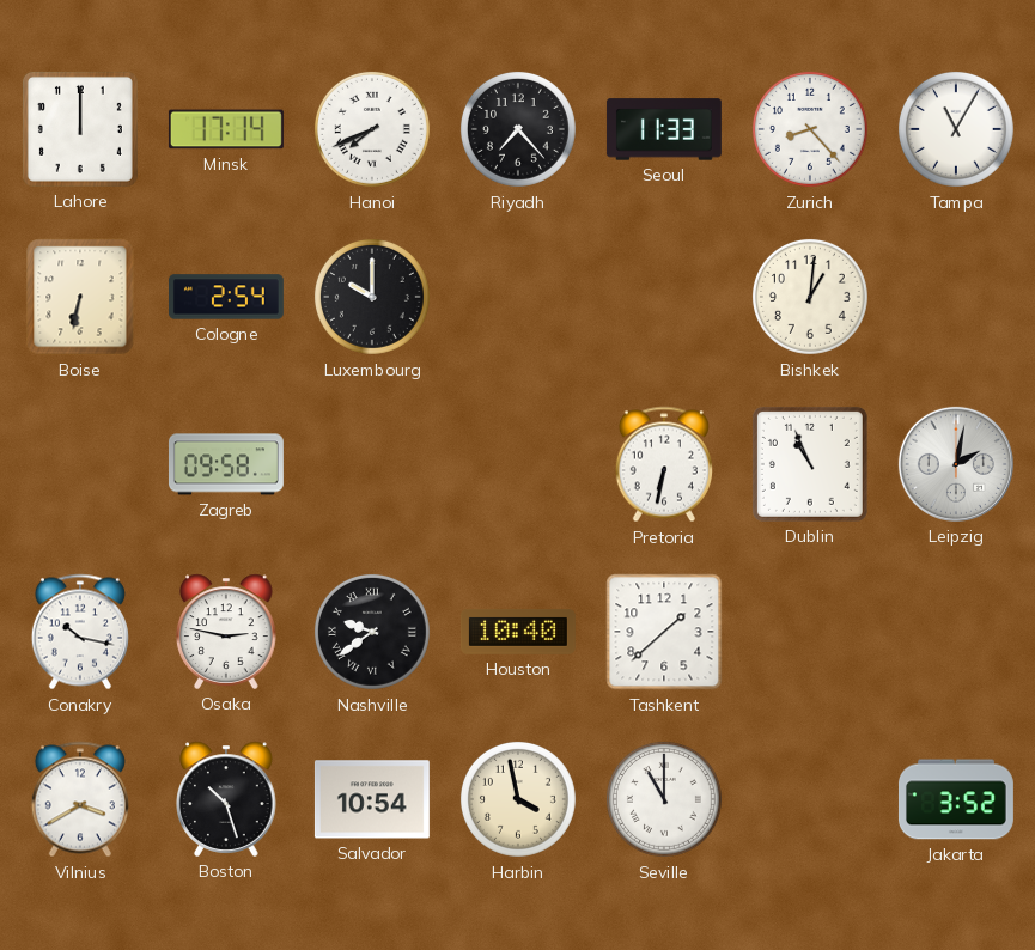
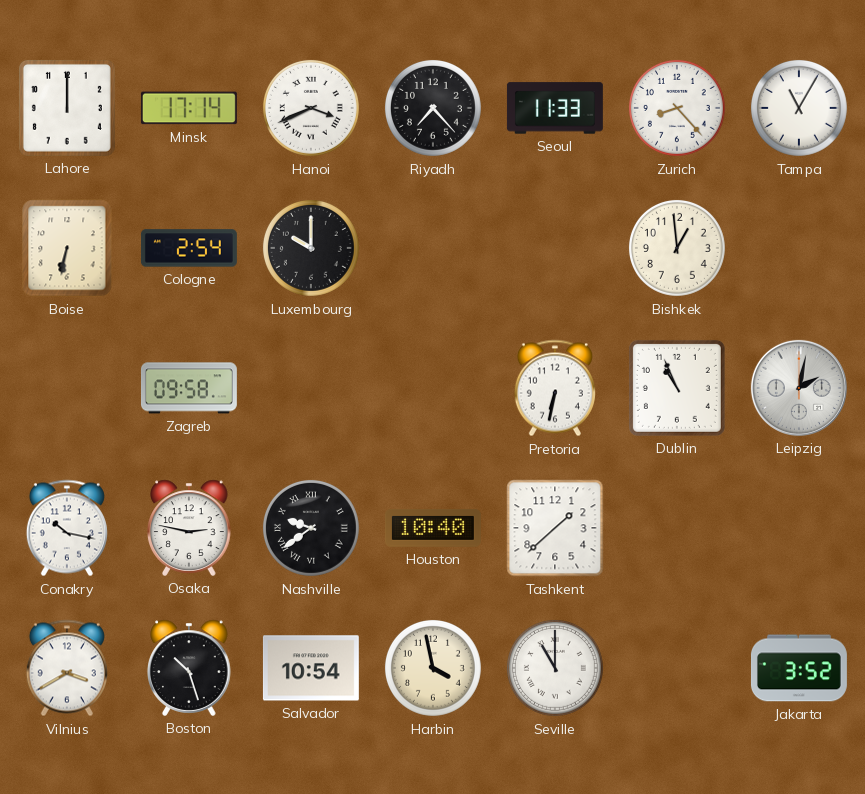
Hanoi: 7:41 -> 3:41
Bishkek: 1:01 -> 12:59
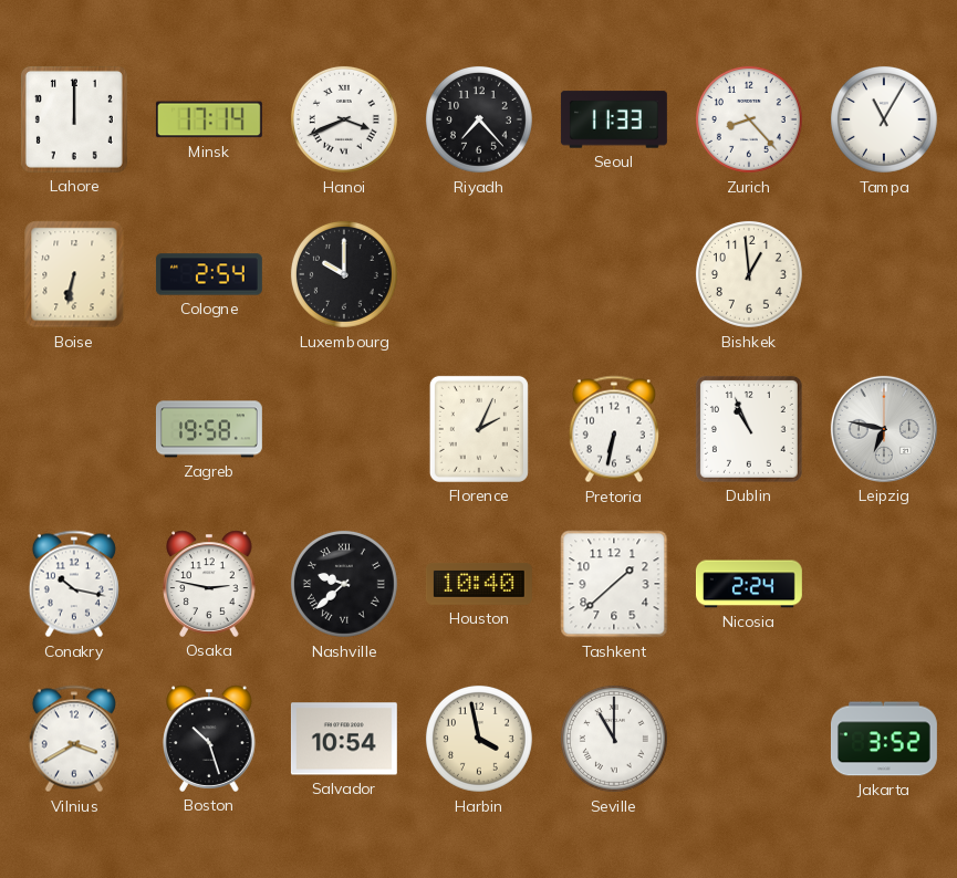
Zagreb: 09:58 -> 19:58
Florence: none -> 2:04
Leipzig: 2:02 -> 6:47
Nashville: 9:39 -> 9:38
Nicosia: none -> 2:24
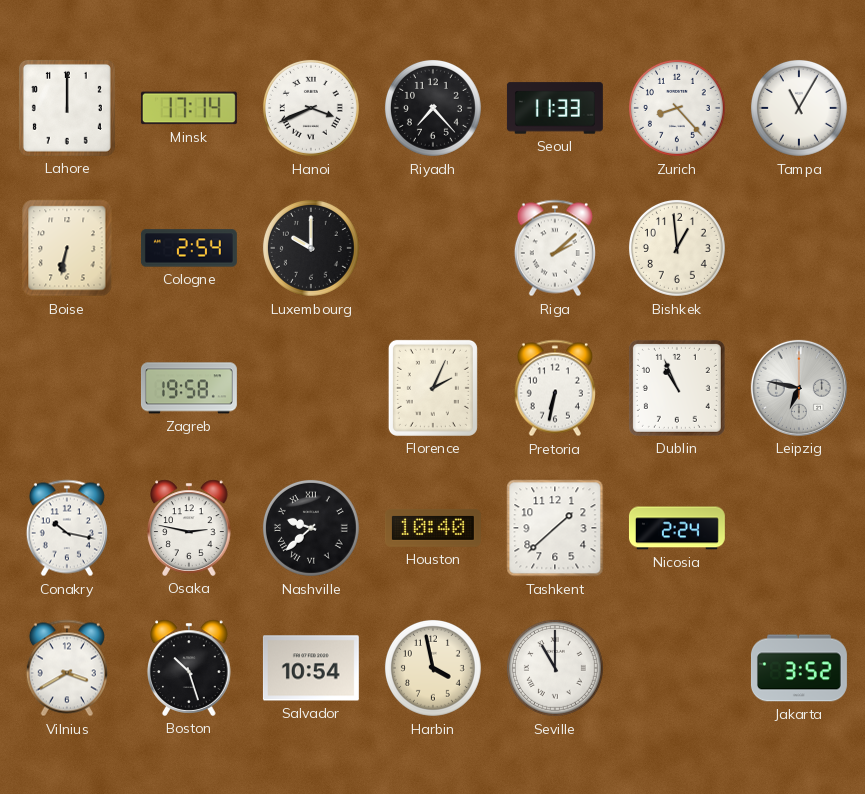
Riga: none -> 2:08
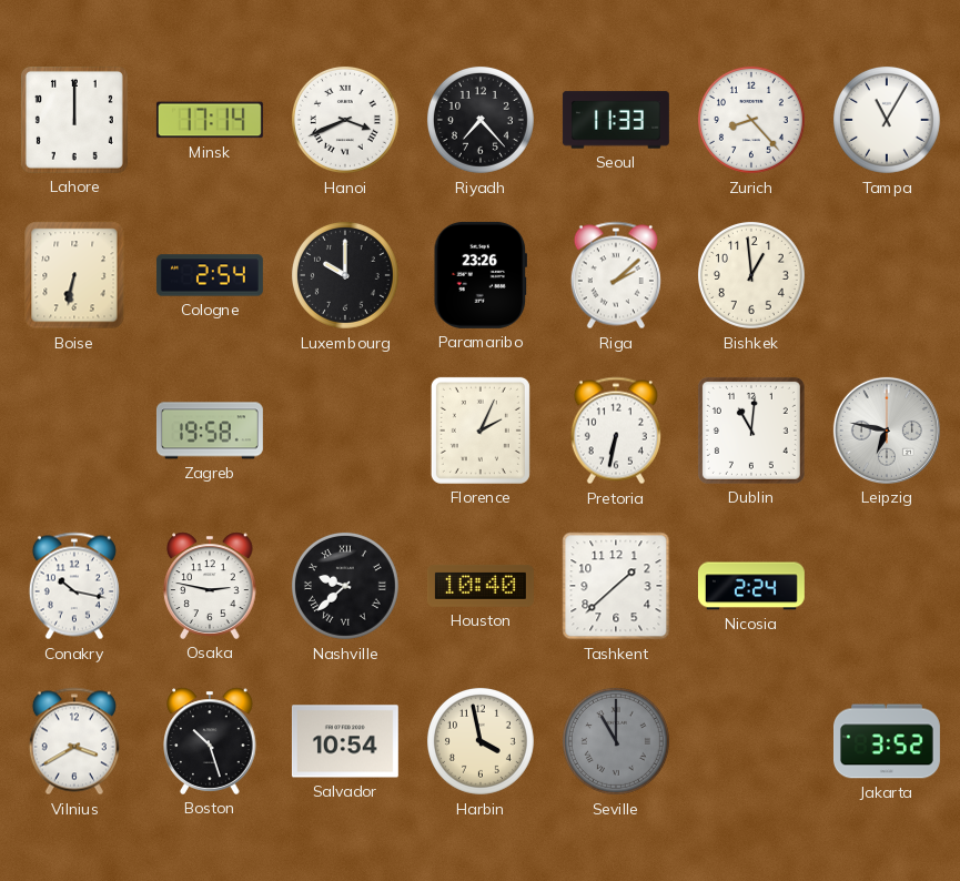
Paramaribo: none -> 23:26
Dublin: 10:56 -> 11:01
Seville dial: white -> grey
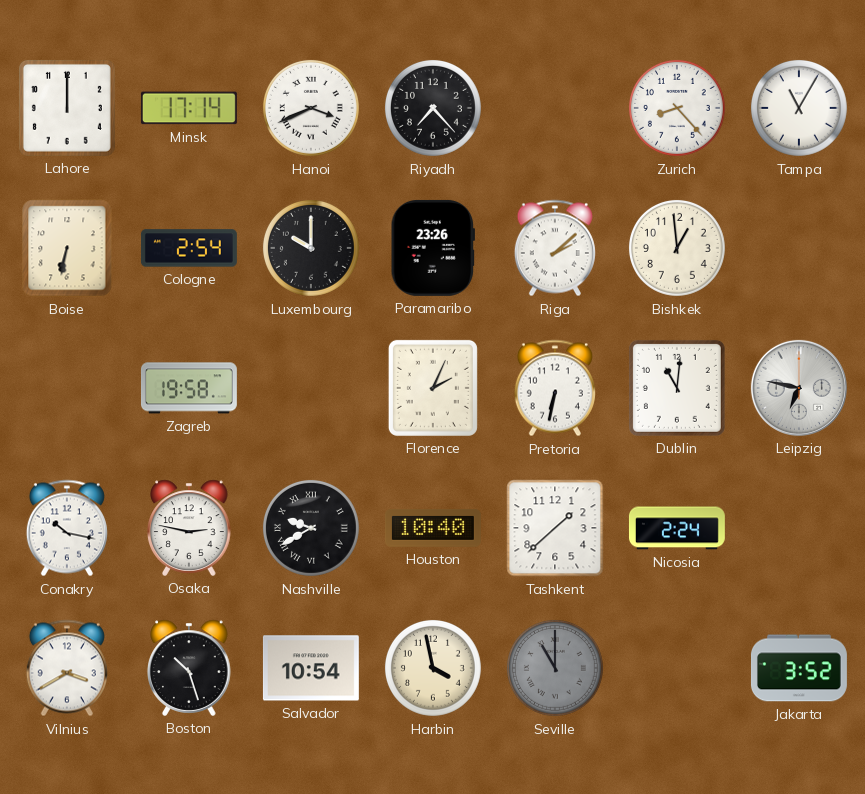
Seoul: 11:33 -> none
Nashville: 9:38 -> 9:40
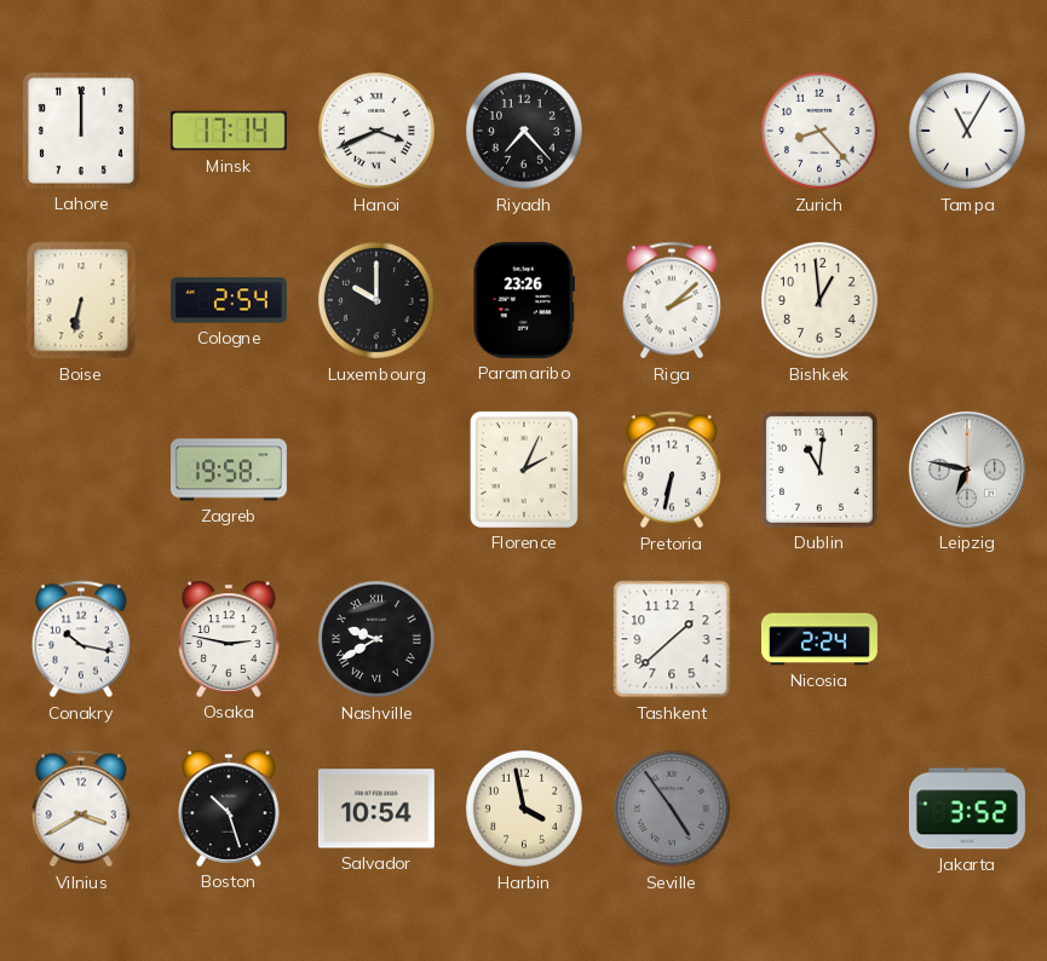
Houston: 10:40 -> none
Seville: 11:00 -> 4:54
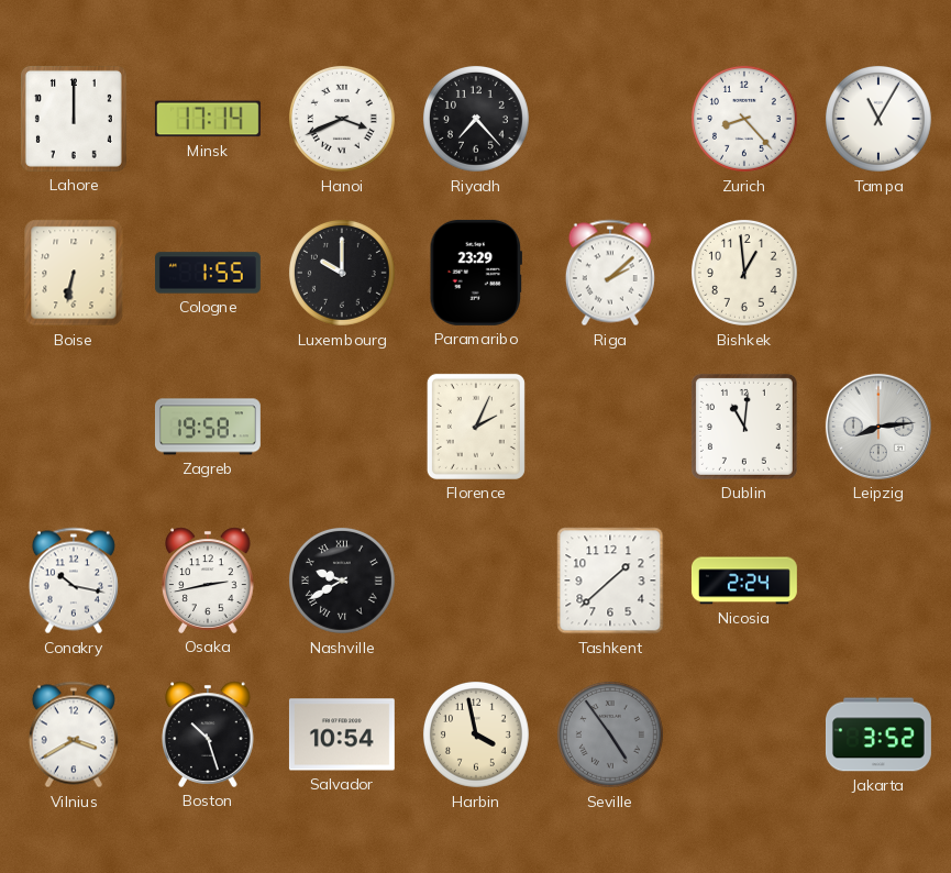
Cologne: 2:54 -> 1:55
Paramaribo: 23:26 -> 23:29
Pretoria: 6:32 -> none
Leipzig: 6:47 -> 8:14
Osaka: 2:47 -> 2:43
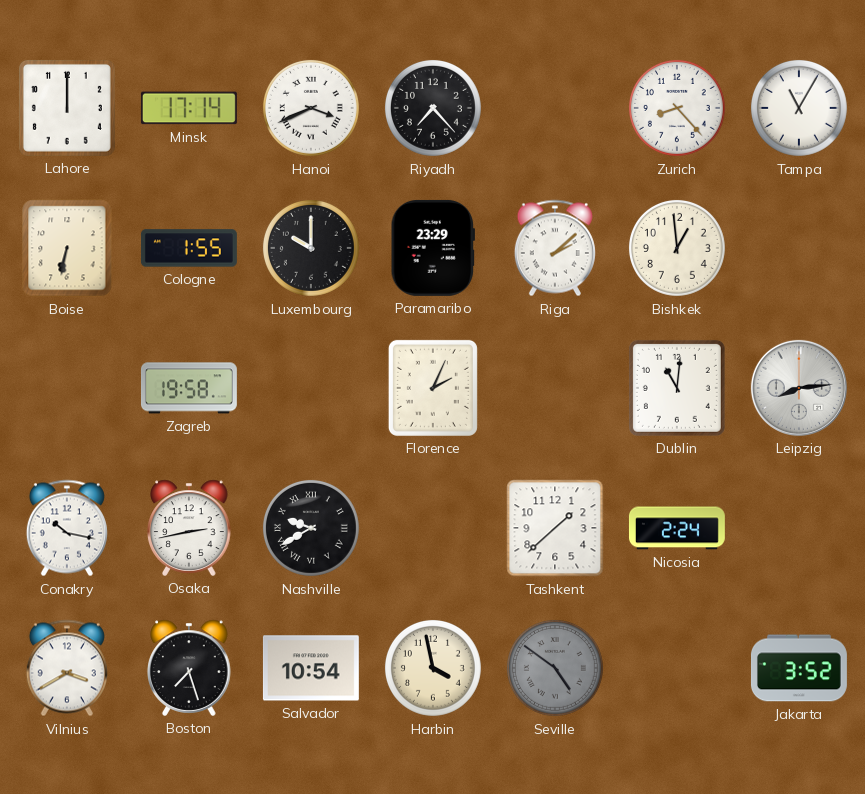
Boston: 10:27 -> 7:27
Seville: 4:54 -> 4:51
